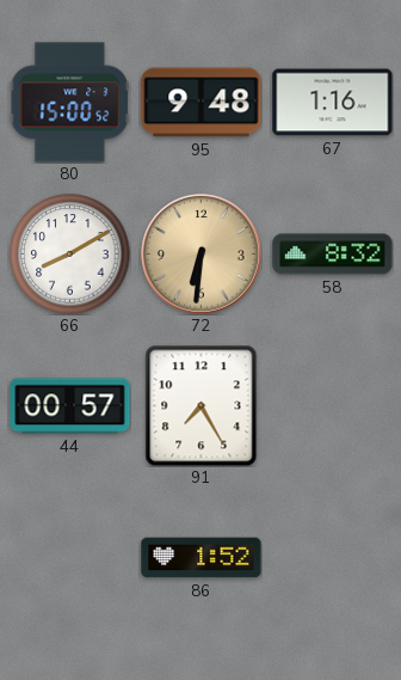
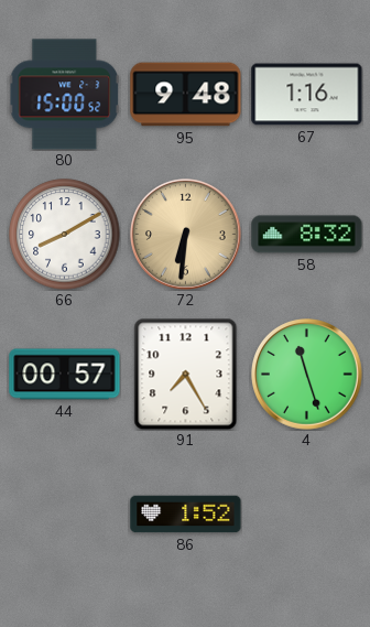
4: none -> 11:27
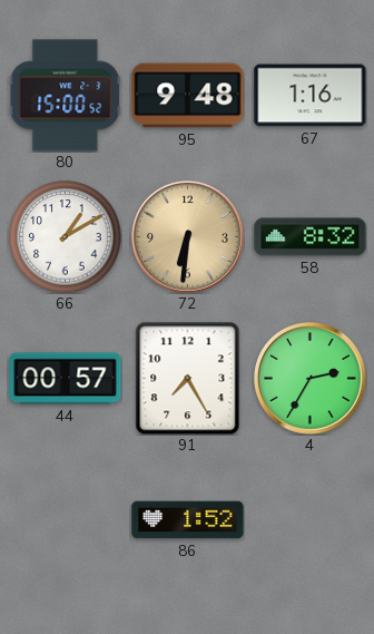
66: 8:10 -> 1:10
4: 11:27 -> 2:35
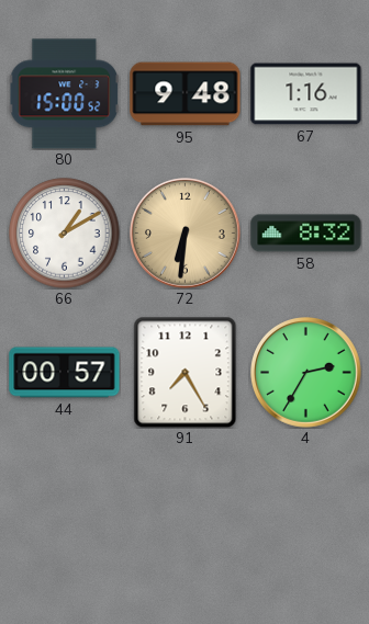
86: 1:52 -> none
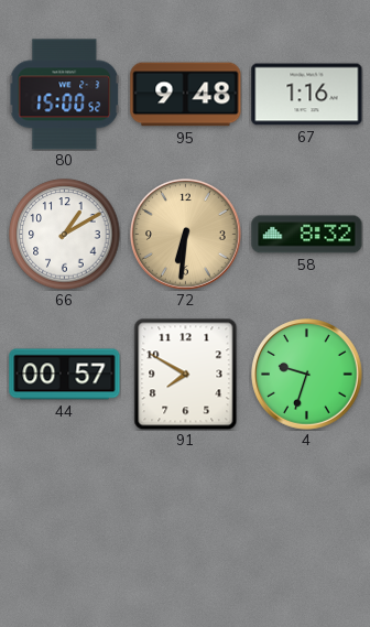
91: 7:25 -> 7:50
4: 2:35 -> 9:33
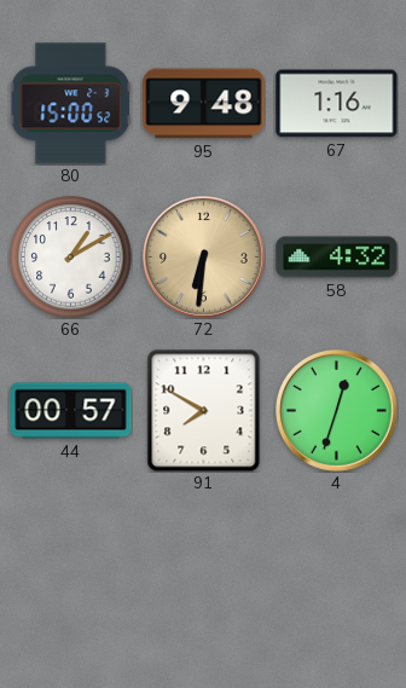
58: 8:32 -> 4:32
4: 9:33 -> 12:33
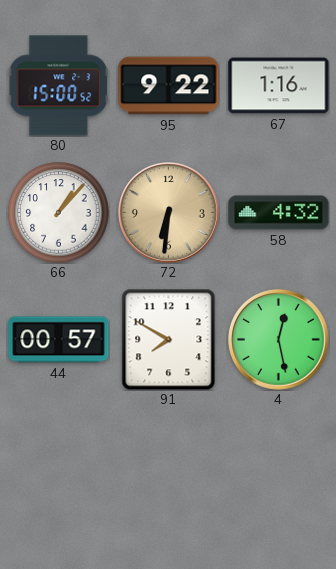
95: 9:48 -> 9:22
66: 1:10 -> 1:07
4: 12:33 -> 12:28
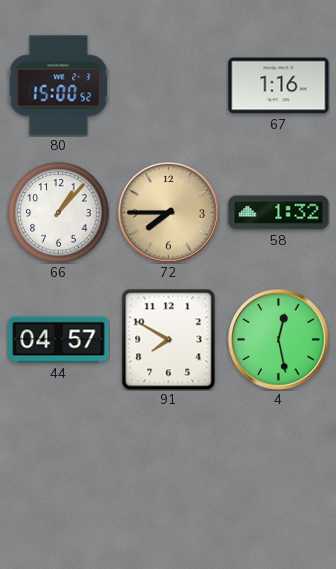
95: 9:22 -> none
72: 6:31 -> 7:45
58: 4:32 -> 1:32
44: 00:57 -> 04:57
